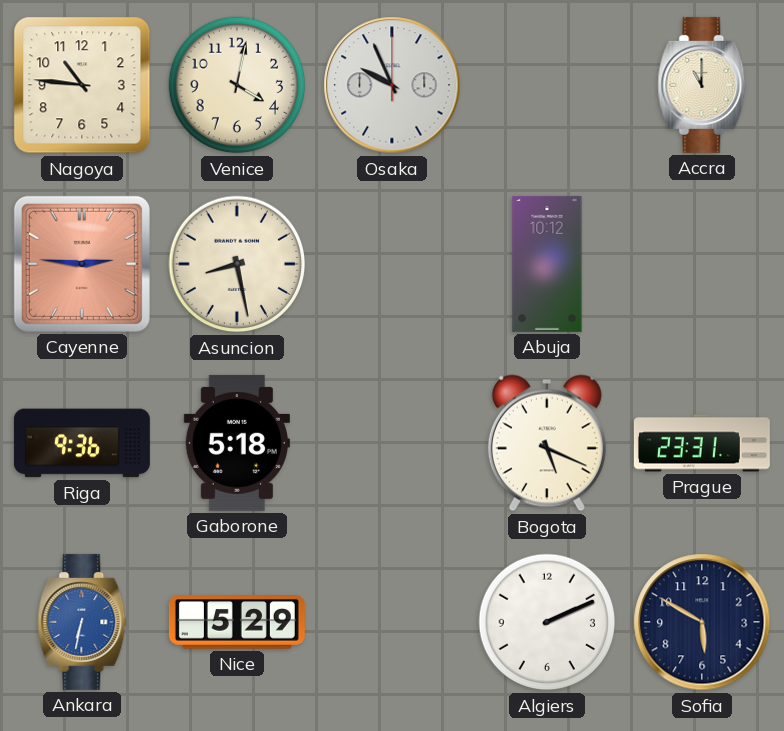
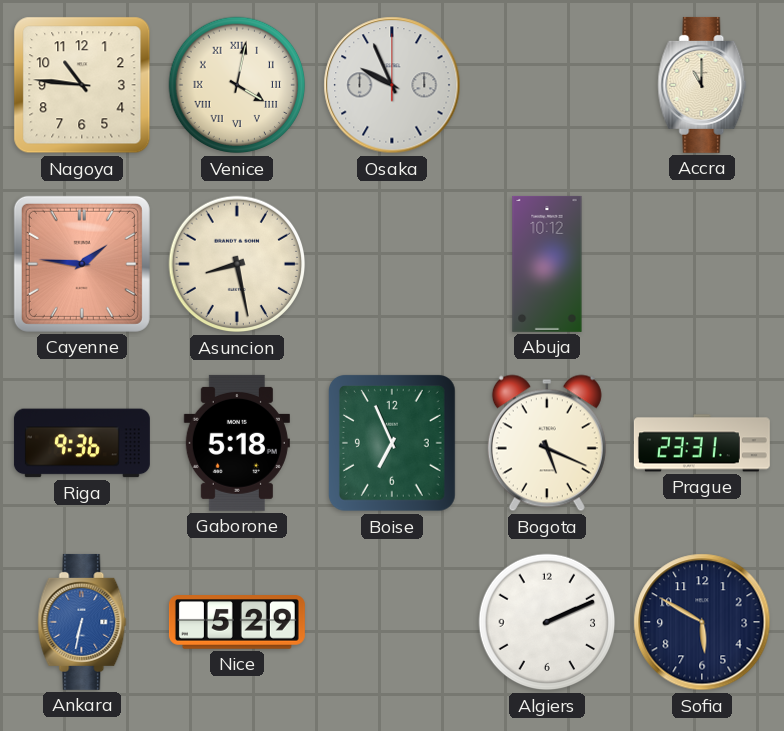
Venice numerals: Arabic -> Roman
Cayenne: 2:46 -> 1:46
Boise: none -> 6:56
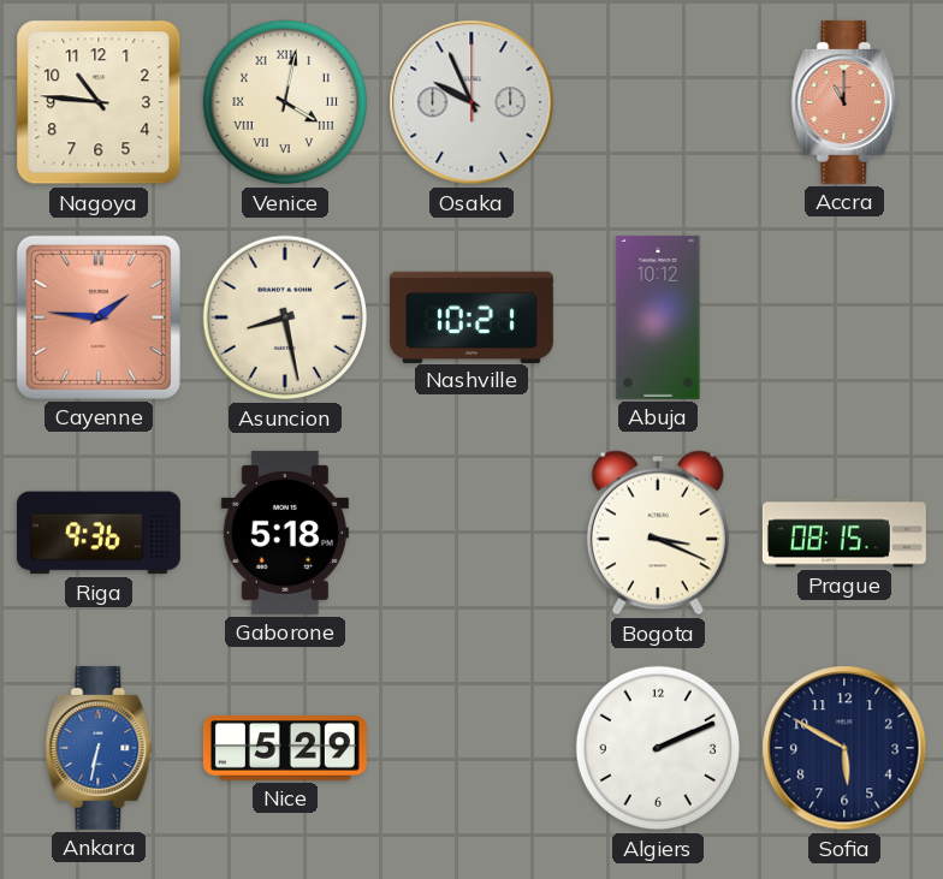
Accra dial: cream -> salmon
Nashville: none -> 10:21
Boise: 6:56 -> none
Bogota: 5:19 -> 3:19
Prague: 23:31 -> 08:15
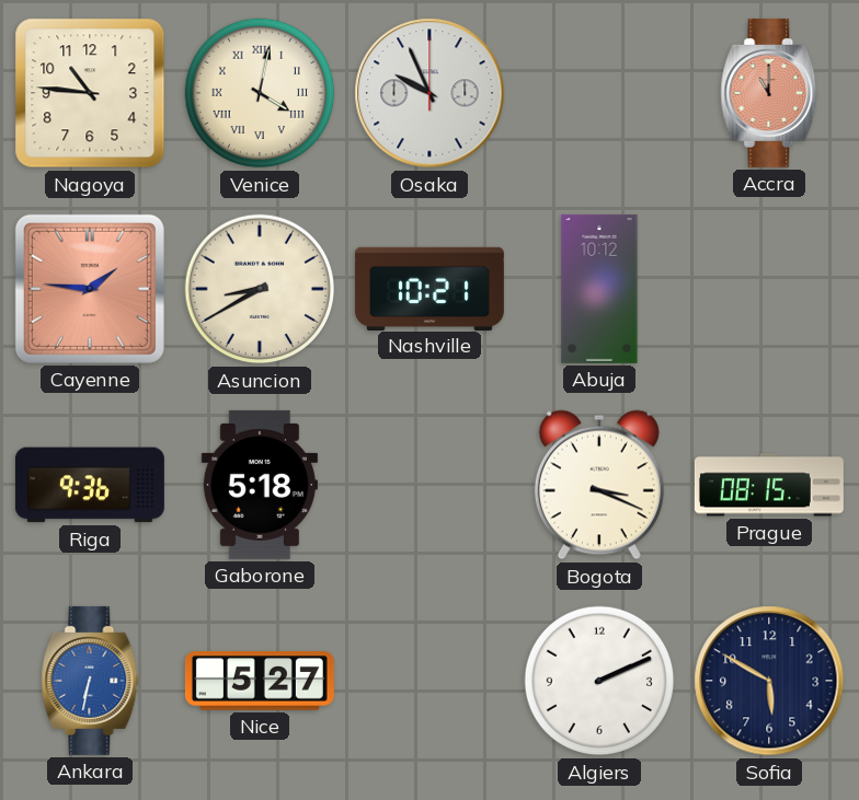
Asuncion: 8:28 -> 8:40
Nice: 5:29 -> 5:27
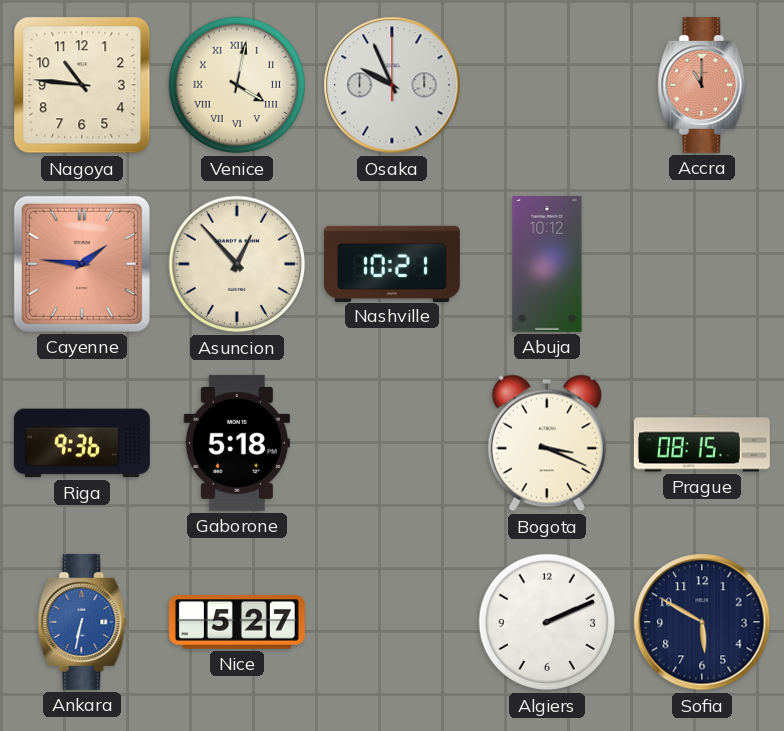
Asuncion: 8:40 -> 12:53
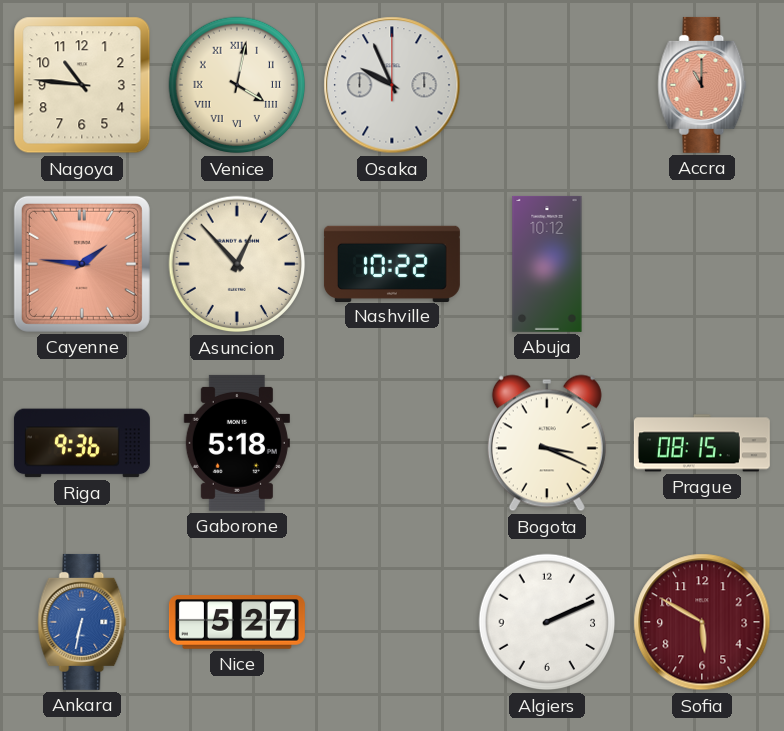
Nashville: 10:21 -> 10:22
Sofia dial: navy -> burgundy
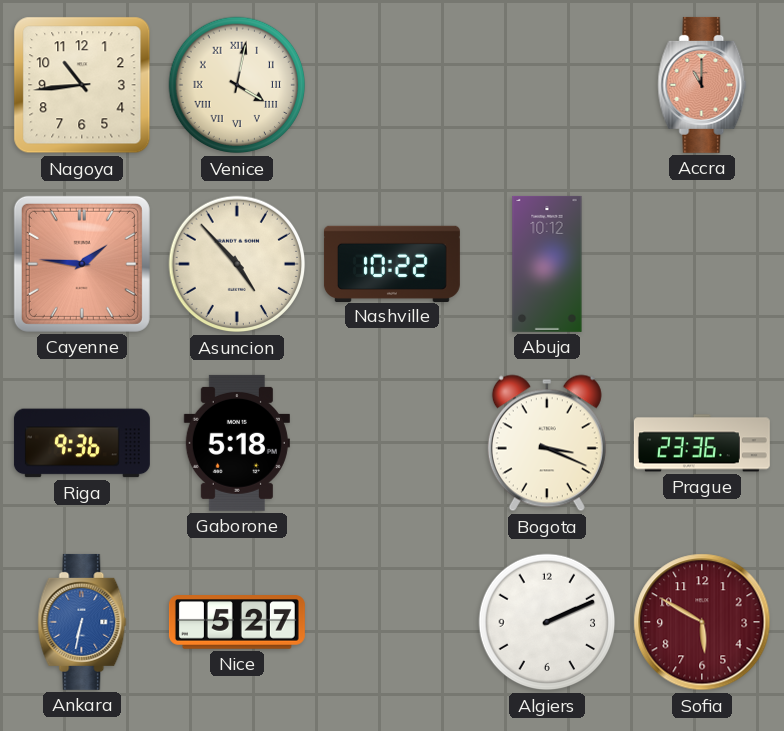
Nagoya: 10:46 -> 10:44
Osaka: 9:56 -> none
Asuncion: 12:53 -> 4:53
Prague: 08:15 -> 23:36
